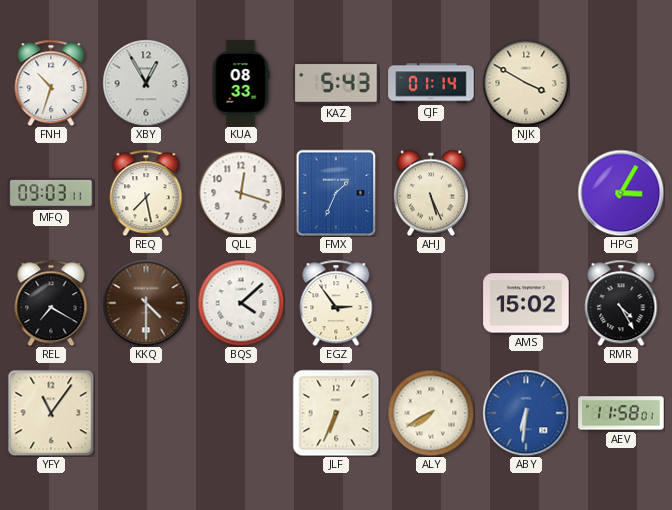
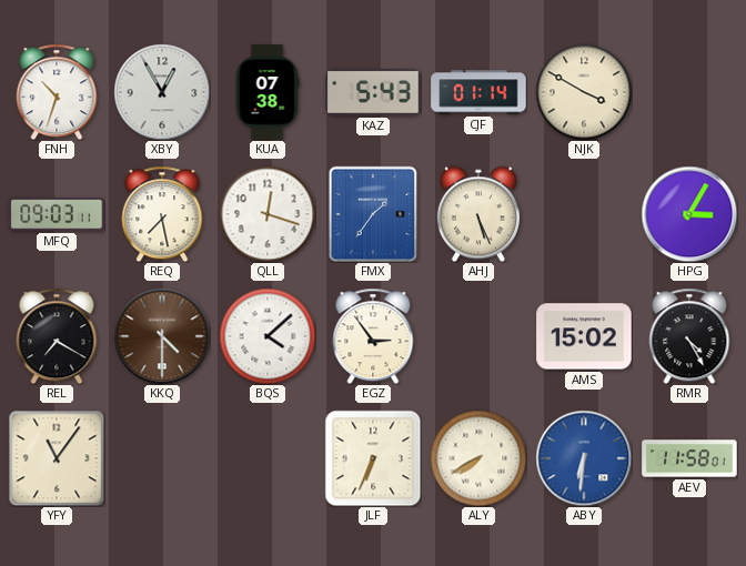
KUA: 08:33 -> 07:38
FMX: 1:34 -> 1:36
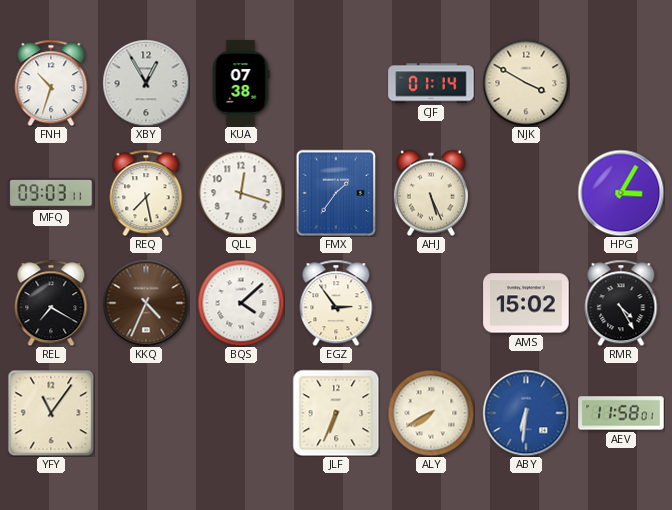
KAZ: 5:43 -> none
KKQ: 4:30 -> 4:34
